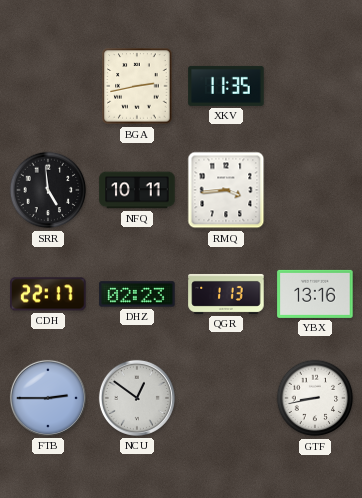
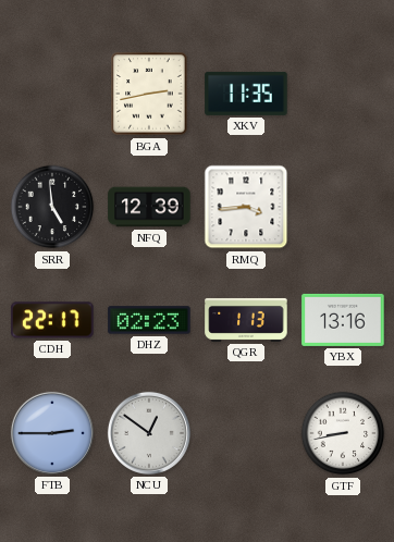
NFQ: 10:11 -> 12:39
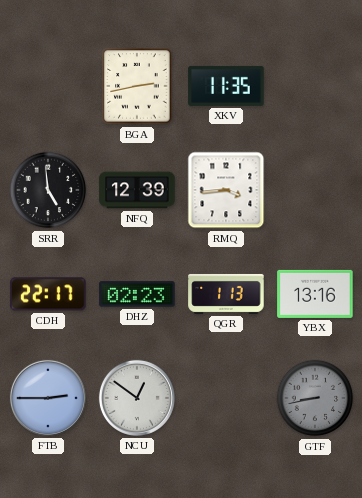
GTF dial: white -> grey
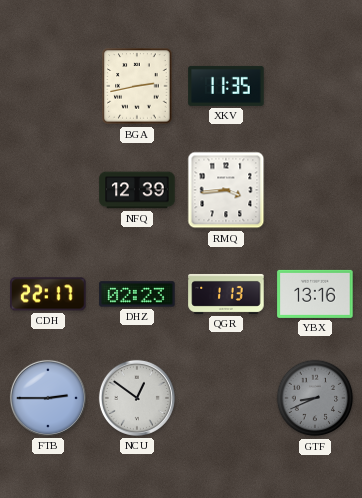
SRR: 4:59 -> none
GTF: 8:43 -> 8:41
